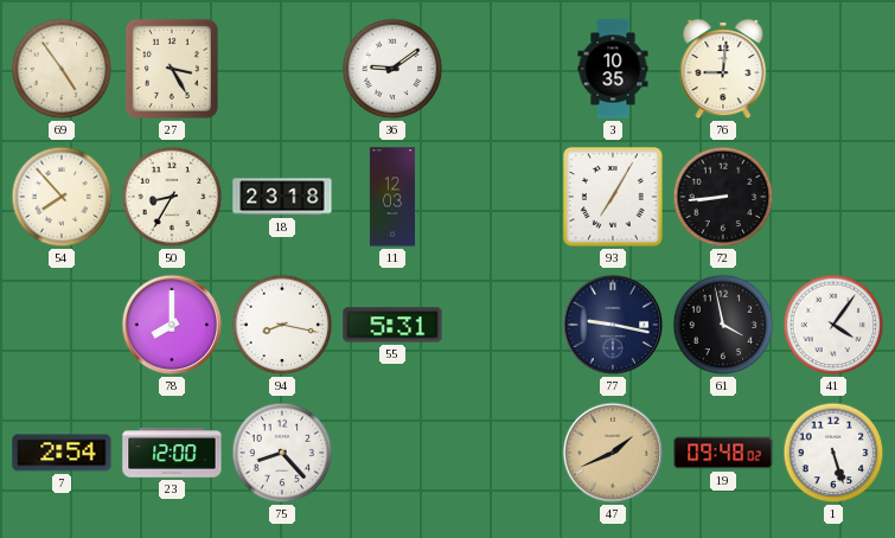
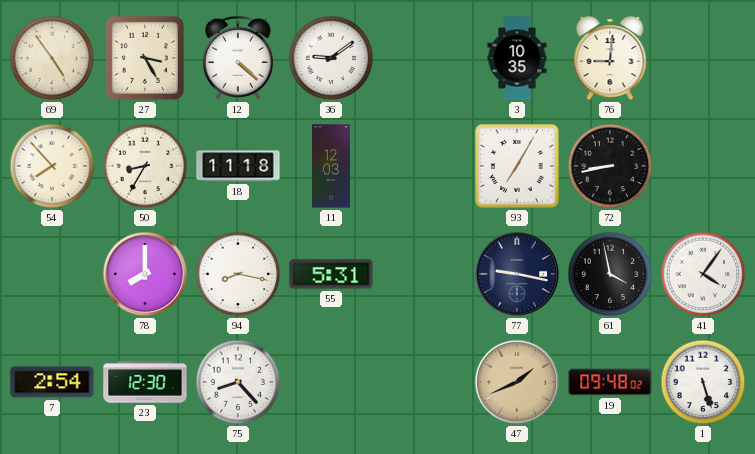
12: none -> 4:22
18: 23:18 -> 11:18
72: 8:44 -> 8:43
23: 12:00 -> 12:30
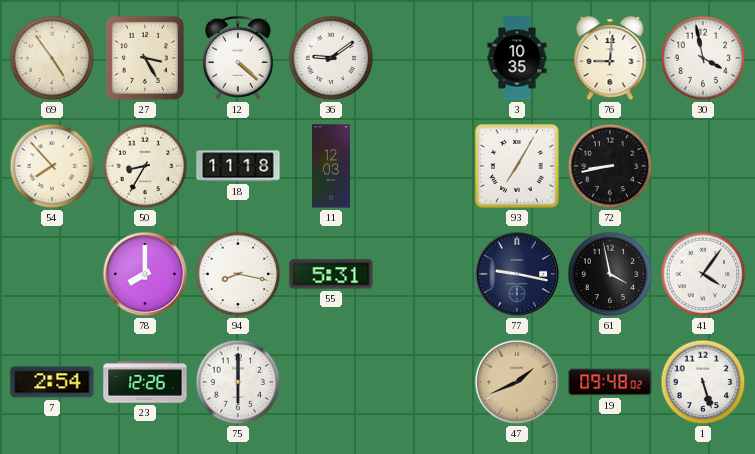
30: none -> 3:58
23: 12:30 -> 12:26
75: 8:23 -> 6:00
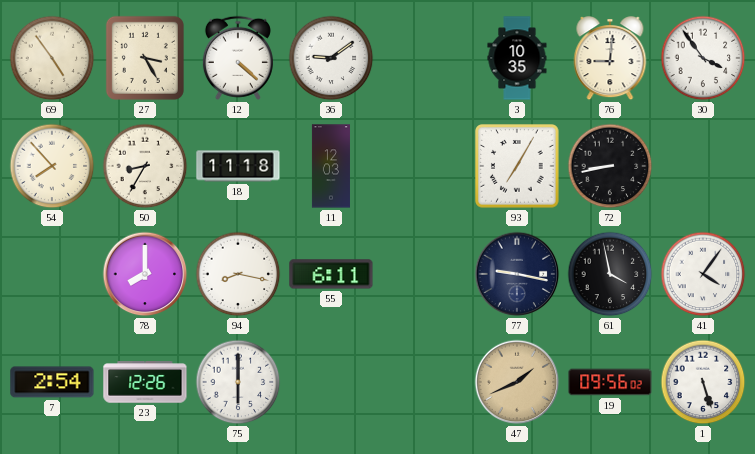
30: 3:58 -> 3:54
55: 5:31 -> 6:11
19: 09:48 -> 09:56
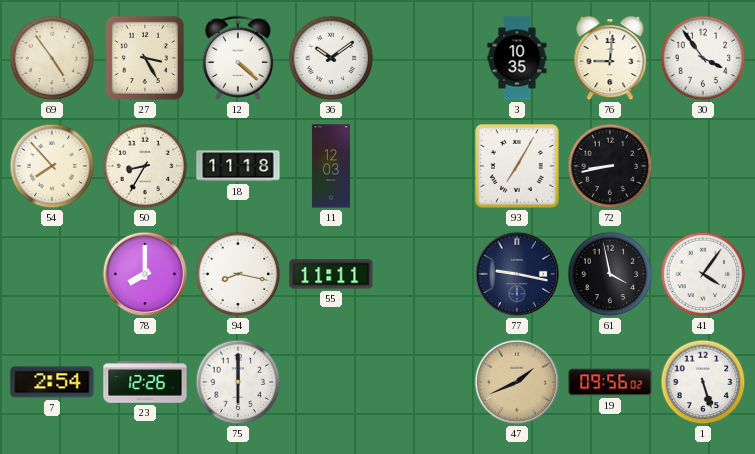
36: 9:09 -> 10:09
55: 6:11 -> 11:11
